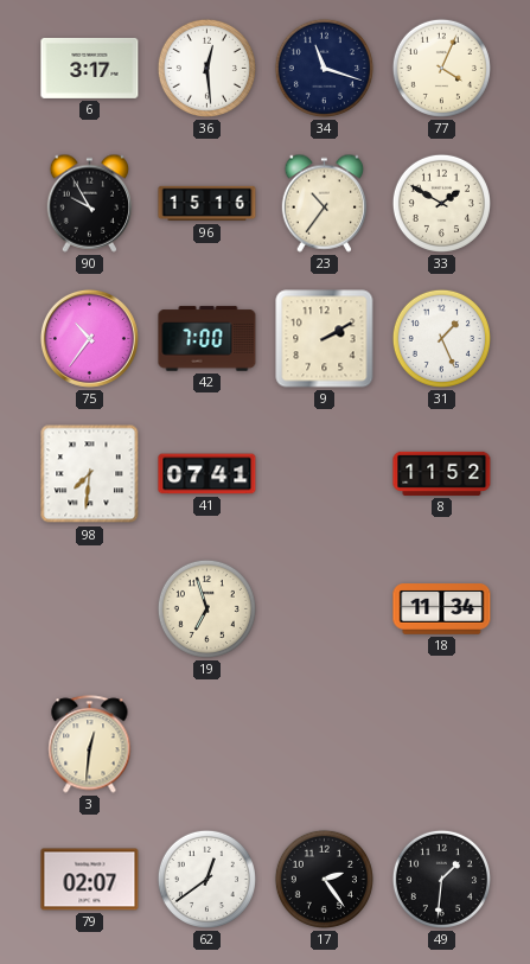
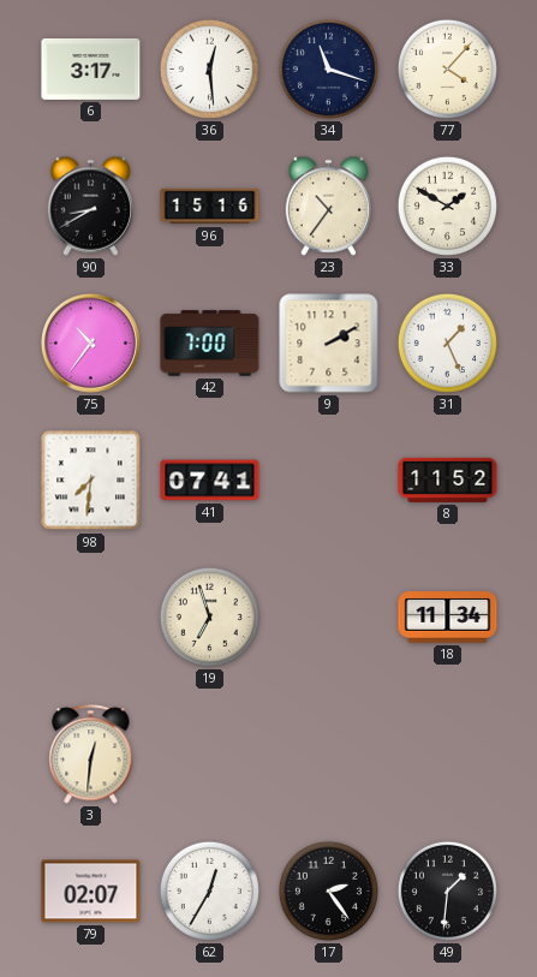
77: 4:04 -> 4:07
90: 9:55 -> 8:40
62: 12:39 -> 12:35
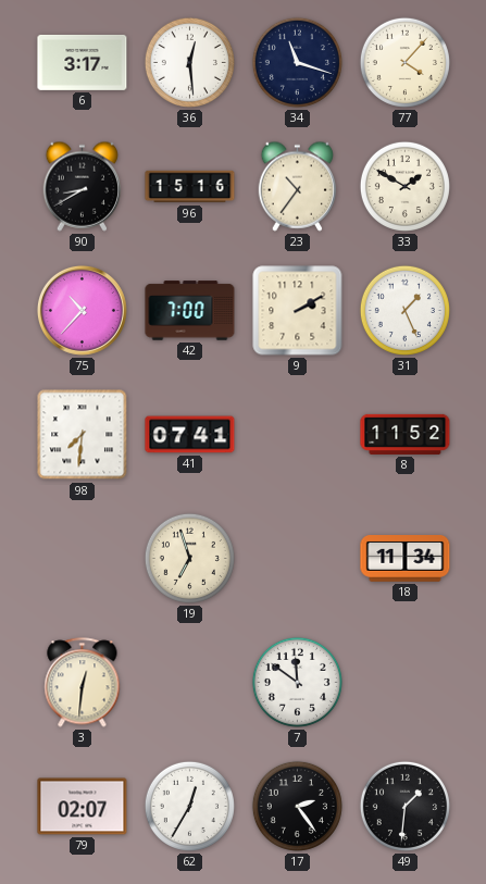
75: 10:36 -> 10:37
7: none -> 11:51
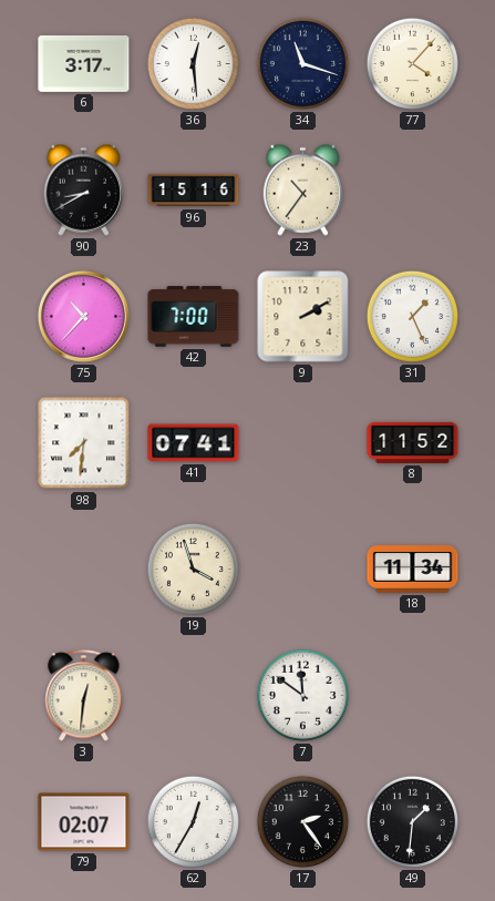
33: 1:50 -> none
19: 6:57 -> 3:57
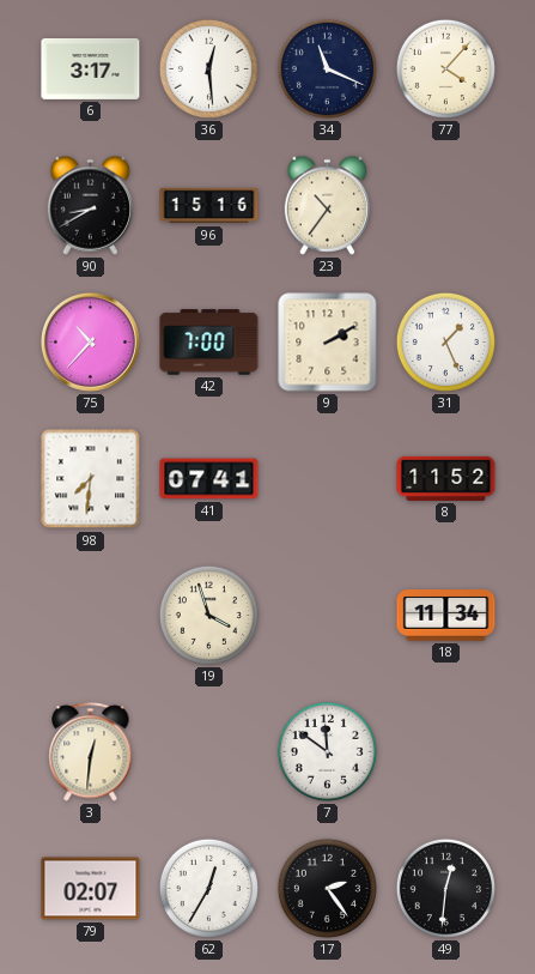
34: 11:18 -> 11:19
49: 1:31 -> 12:31
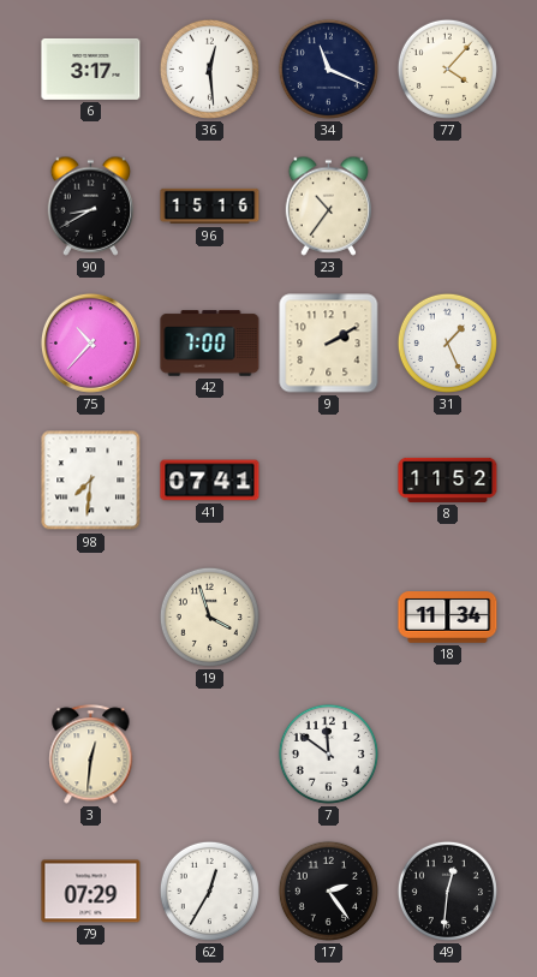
79: 02:07 -> 07:29
